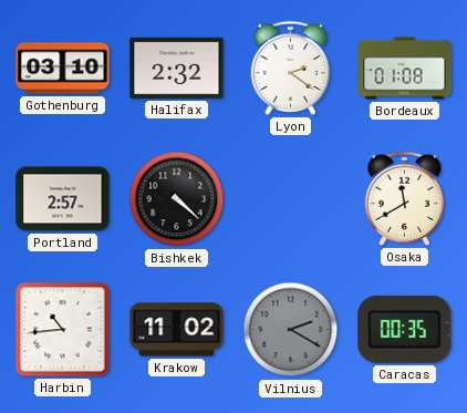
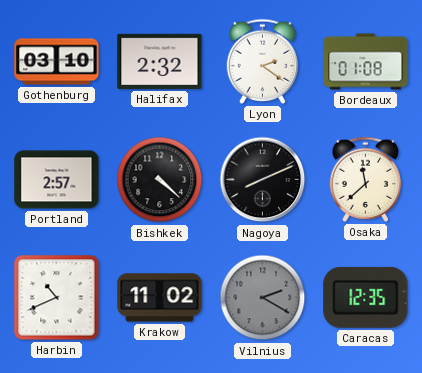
Nagoya: none -> 8:11
Osaka: 11:40 -> 11:38
Harbin: 10:44 -> 10:41
Caracas: 00:35 -> 12:35
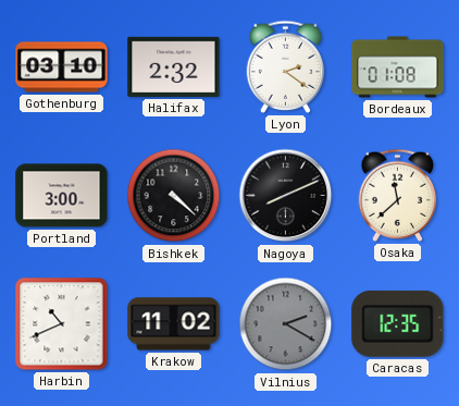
Portland: 2:57 -> 3:00
